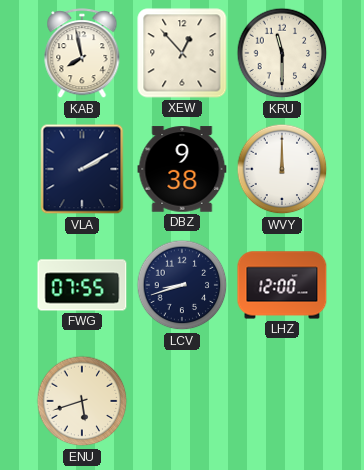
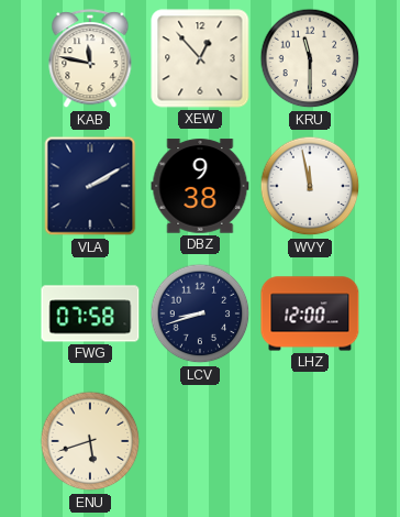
KAB: 7:58 -> 11:47
WVY: 12:00 -> 11:58
FWG: 07:55 -> 07:58
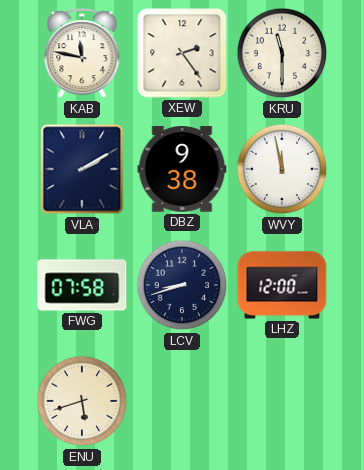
XEW: 12:53 -> 2:24
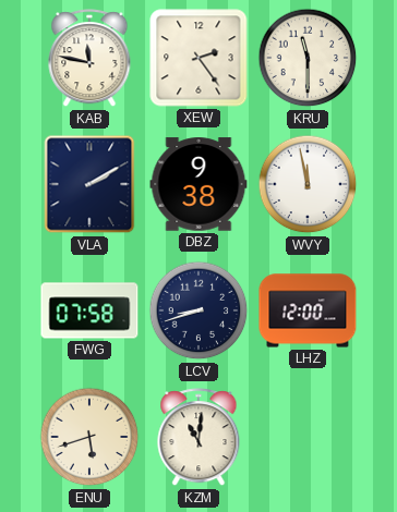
KZM: none -> 11:01
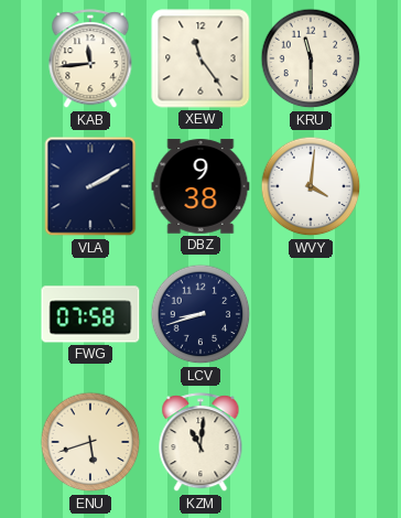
KAB: 11:47 -> 11:44
XEW: 2:24 -> 11:24
WVY: 11:58 -> 4:01
LHZ: 12:00 -> none
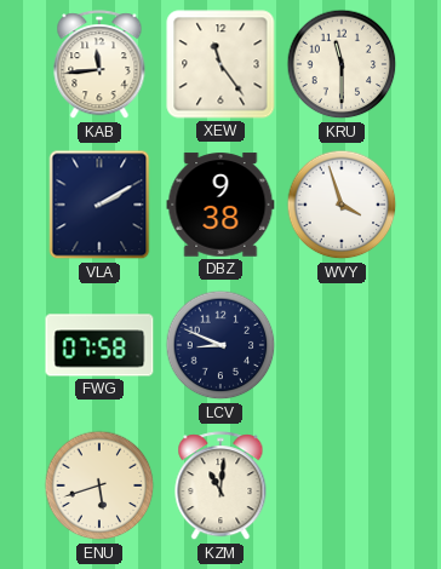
WVY: 4:01 -> 3:57
LCV: 8:42 -> 8:49
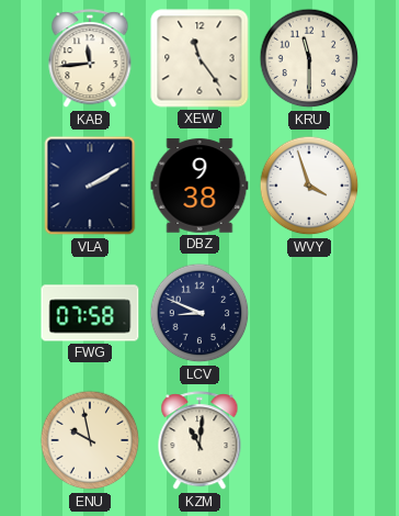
ENU: 5:42 -> 9:58
